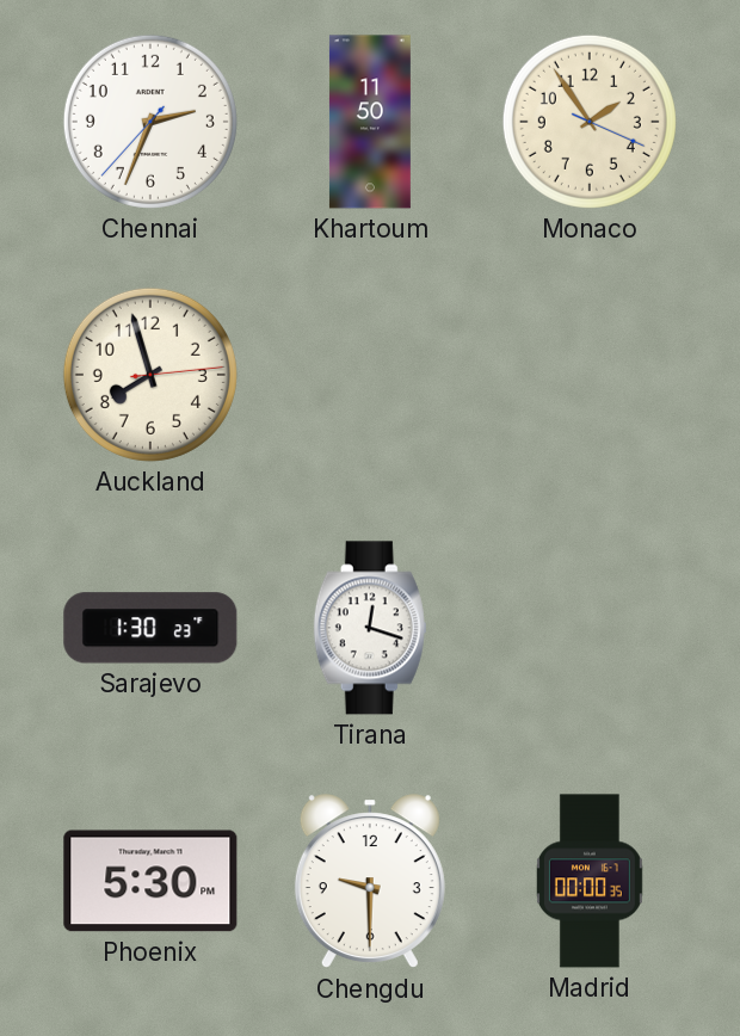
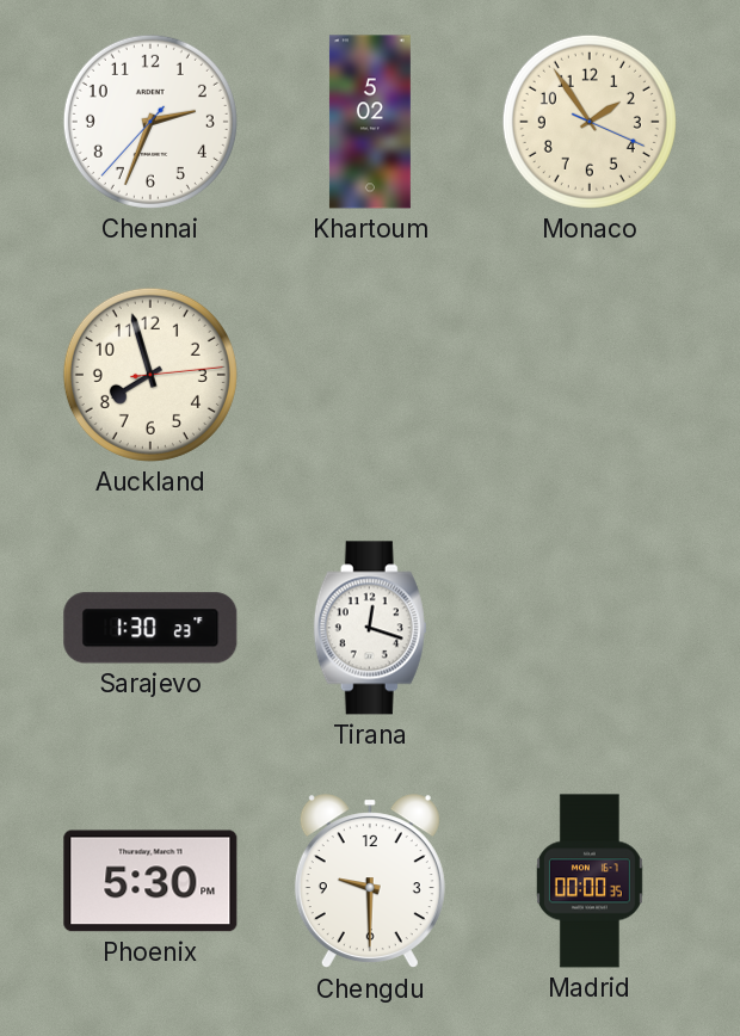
Khartoum: 11:50 -> 5:02
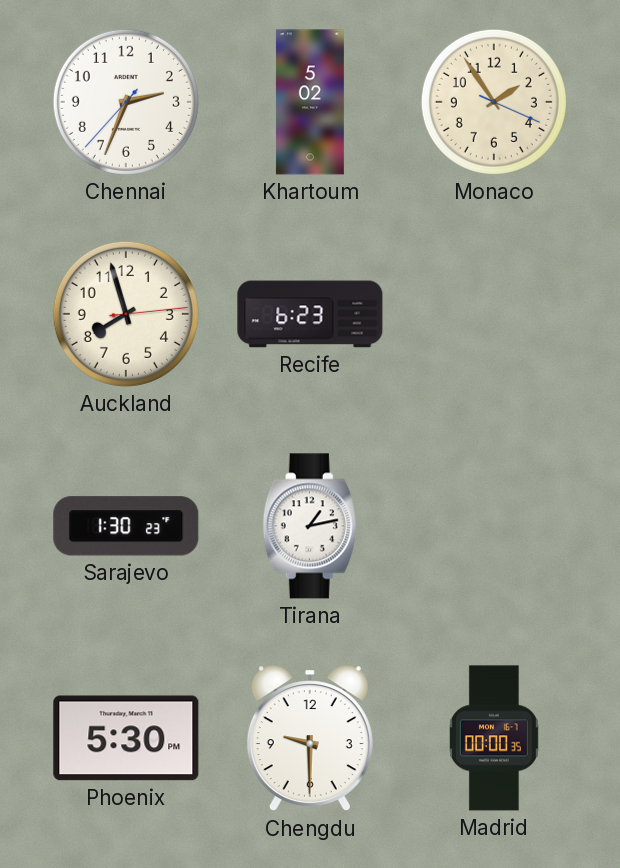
Recife: none -> 6:23
Tirana: 12:18 -> 1:13
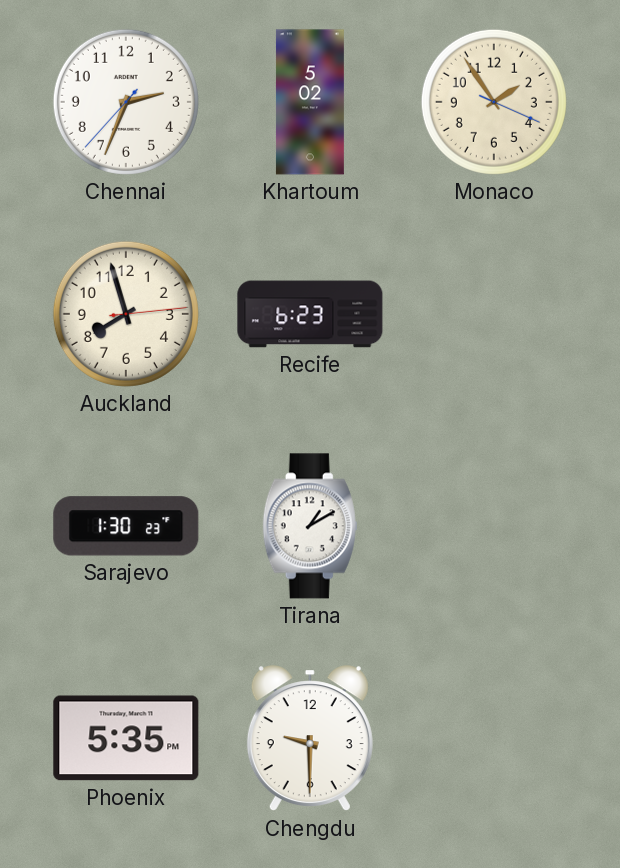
Tirana: 1:13 -> 1:10
Phoenix: 5:30 -> 5:35
Madrid: 00:00 -> none
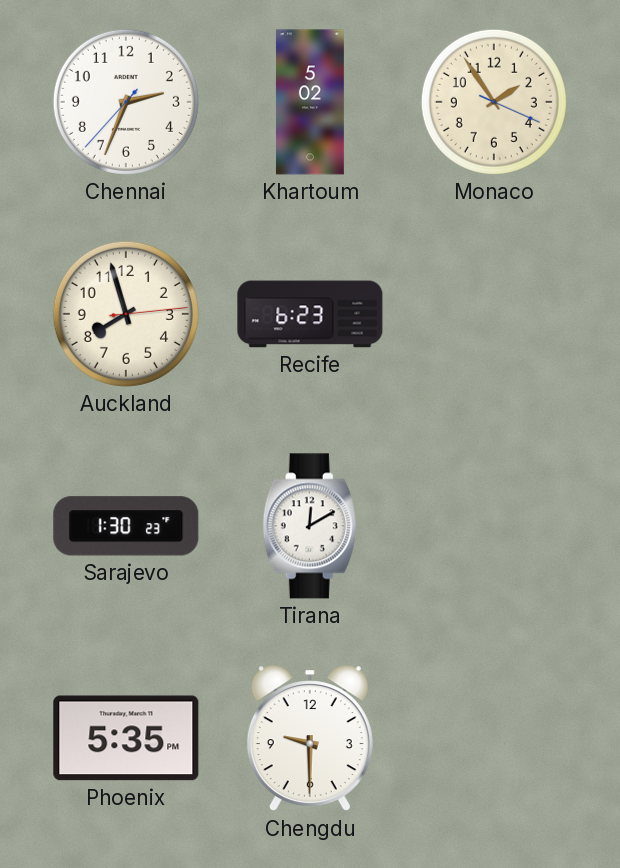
Tirana: 1:10 -> 12:10
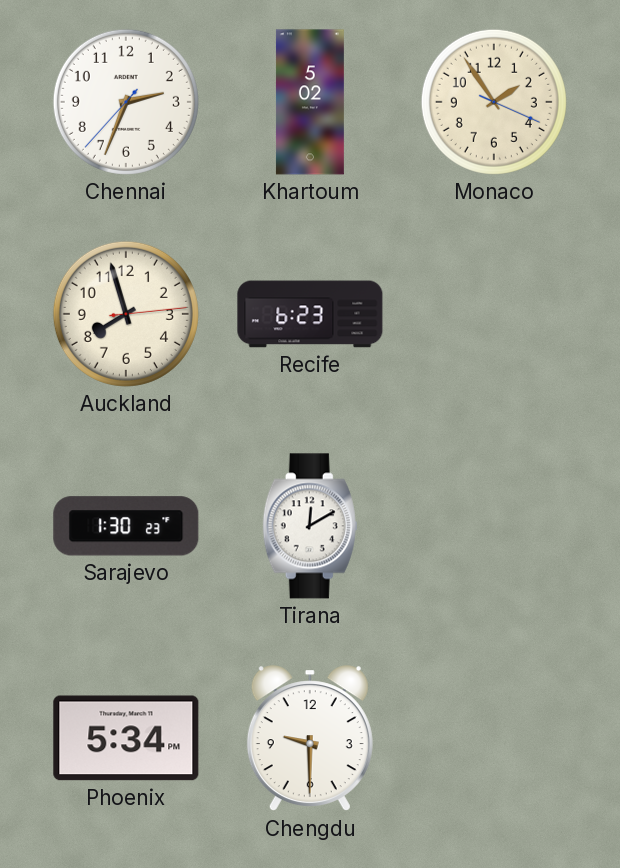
Phoenix: 5:35 -> 5:34
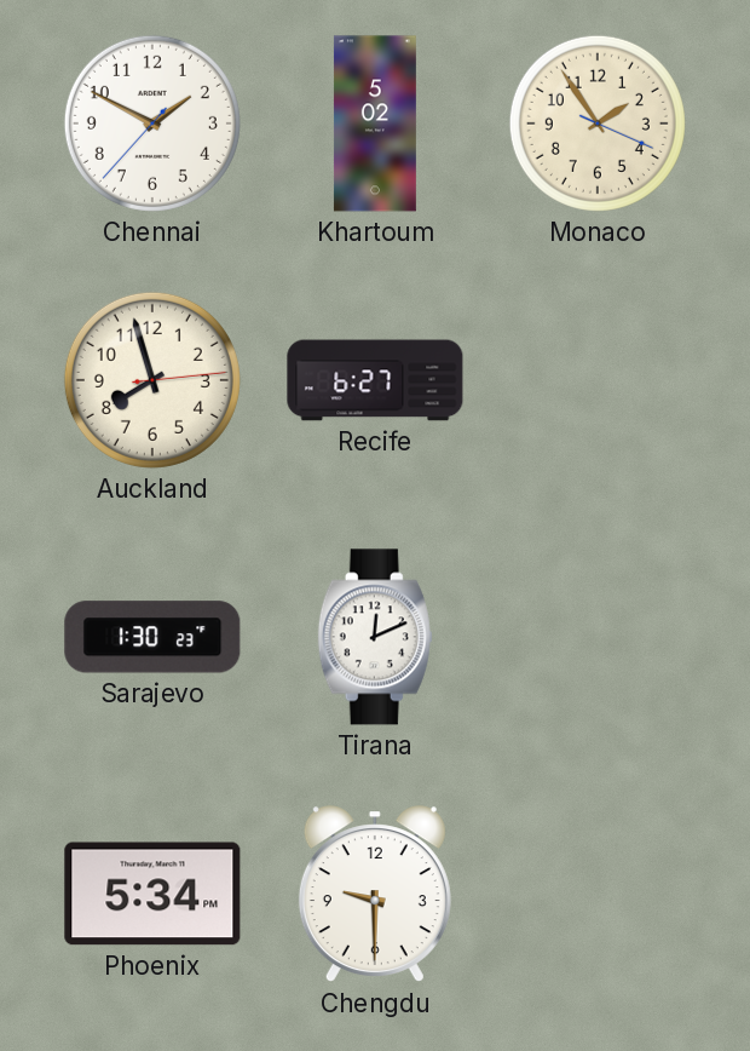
Chennai: 2:33 -> 1:49
Recife: 6:23 -> 6:27
Tirana: 12:10 -> 12:11
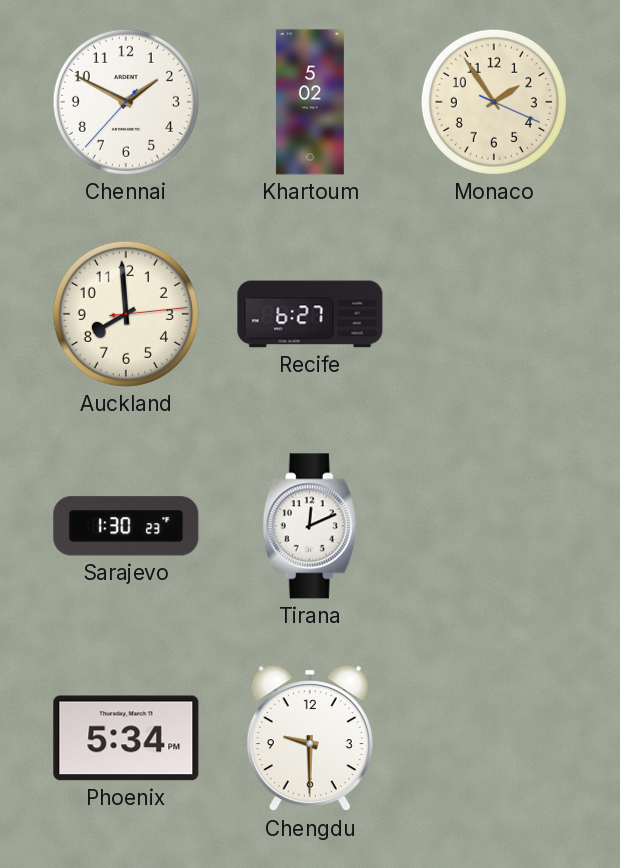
Auckland: 7:57 -> 7:59
